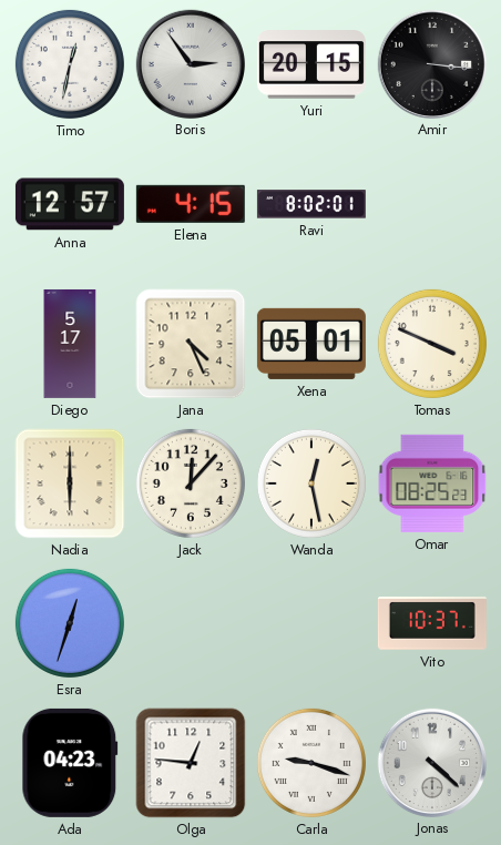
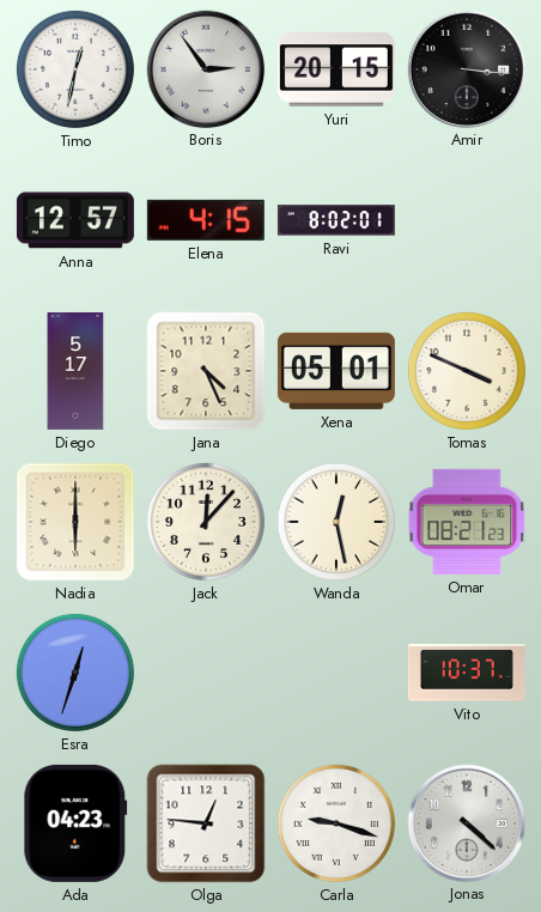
Omar: 08:25 -> 08:21
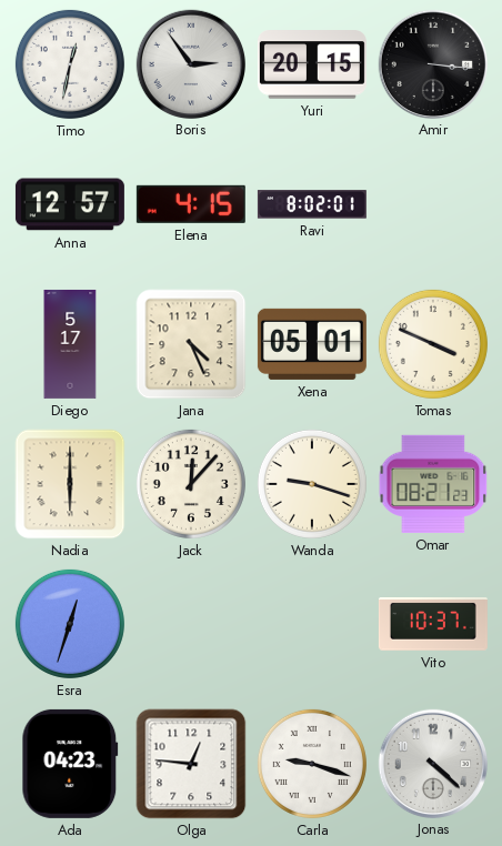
Wanda: 12:28 -> 9:18
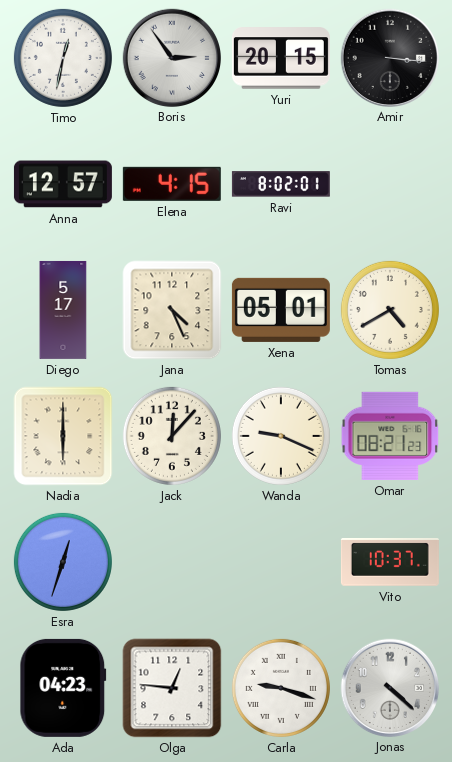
Tomas: 3:49 -> 4:40
Wanda: 9:18 -> 9:19
